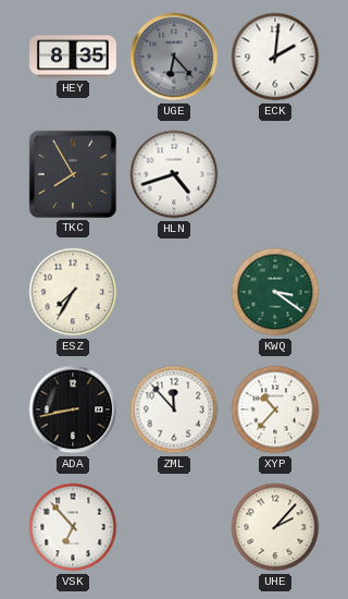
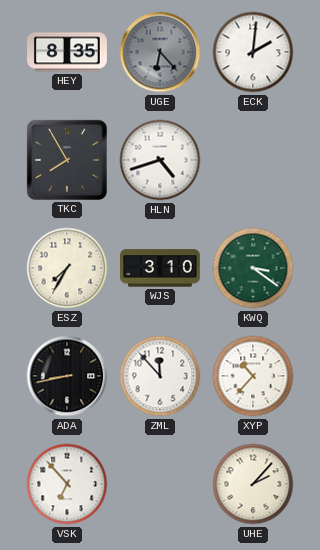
WJS: none -> 3:10
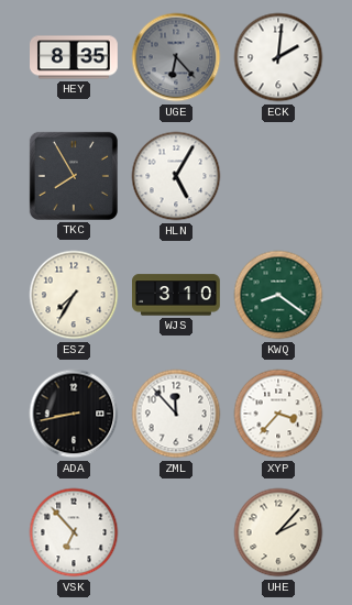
HLN: 4:42 -> 5:05
KWQ: 3:21 -> 8:21
XYP: 10:37 -> 3:37
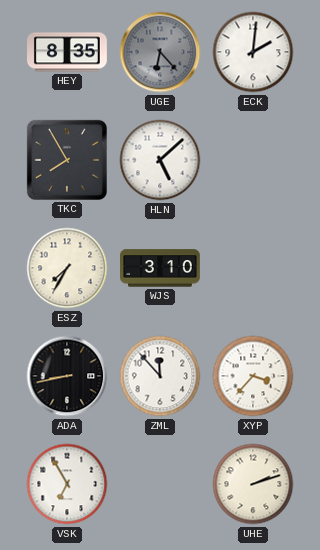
HLN: 5:05 -> 5:08
KWQ: 8:21 -> none
VSK: 6:53 -> 6:55
UHE: 2:07 -> 2:12
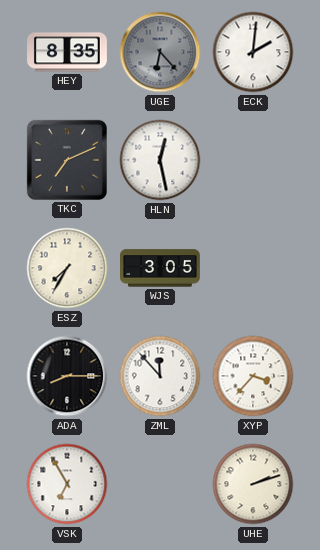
TKC: 7:55 -> 7:11
HLN: 5:08 -> 12:28
WJS: 3:10 -> 3:05
ADA: 8:43 -> 8:15
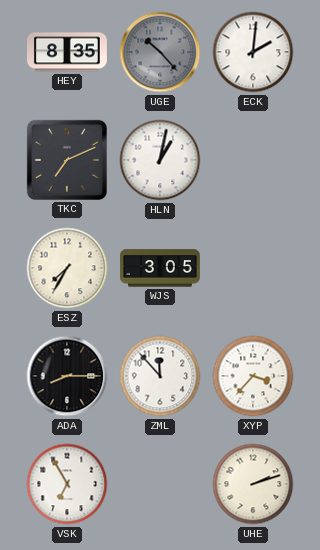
UGE: 6:23 -> 10:23
HLN: 12:28 -> 1:02
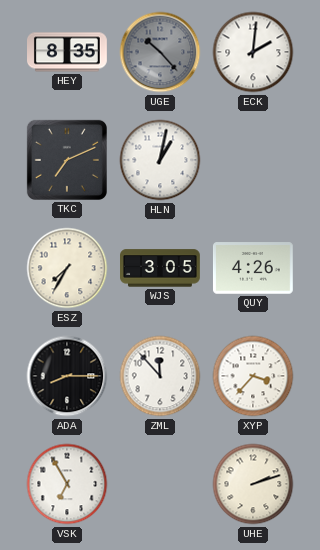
QUY: none -> 4:26
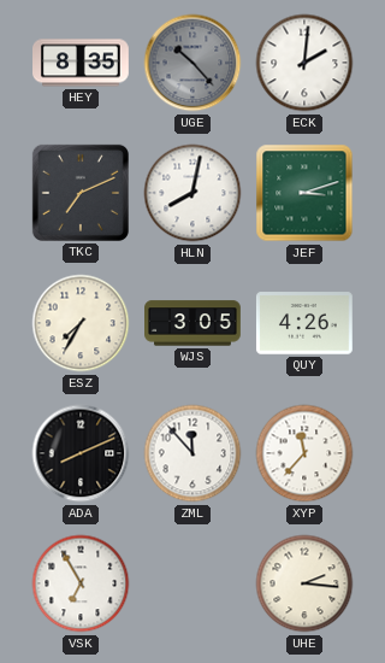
HLN: 1:02 -> 8:02
JEF: none -> 3:12
ADA: 8:15 -> 8:11
XYP: 3:37 -> 11:37
UHE: 2:12 -> 2:16
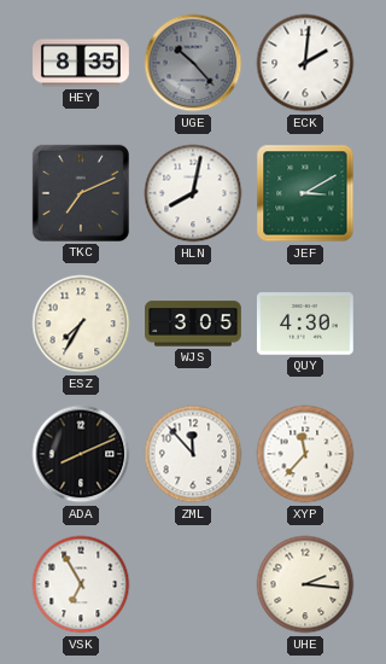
JEF: 3:12 -> 3:10
QUY: 4:26 -> 4:30
